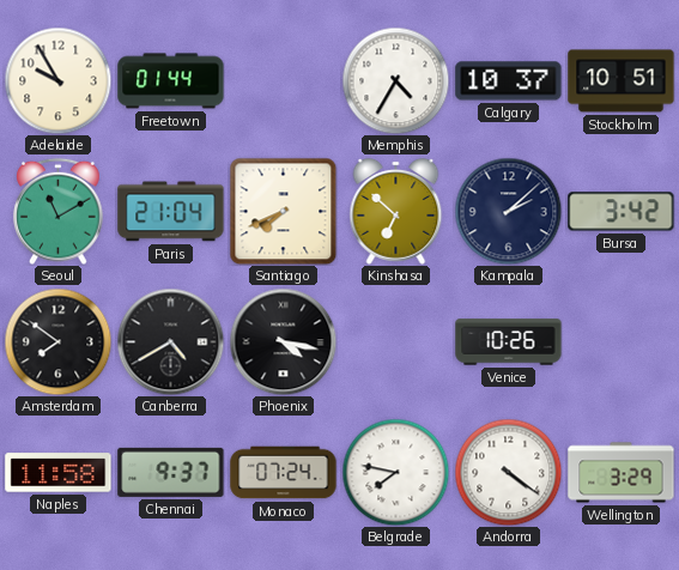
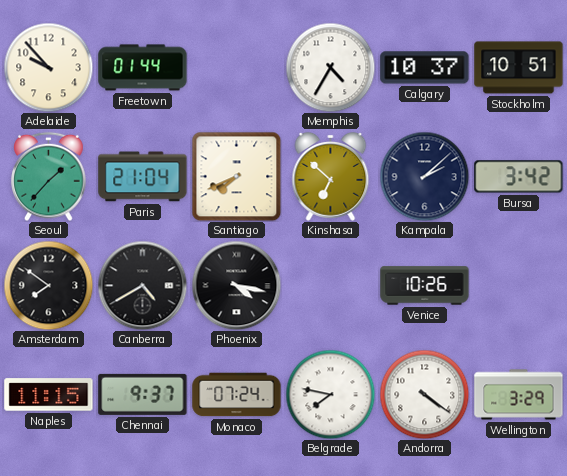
Adelaide: 9:55 -> 9:53
Seoul: 11:10 -> 1:37
Naples: 11:58 -> 11:15
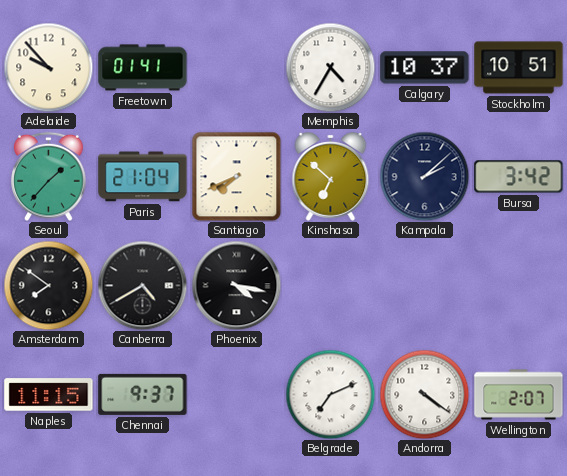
Freetown: 01:44 -> 01:41
Venice: 10:26 -> none
Monaco: 07:24 -> none
Belgrade: 7:47 -> 7:11
Wellington: 3:29 -> 2:07
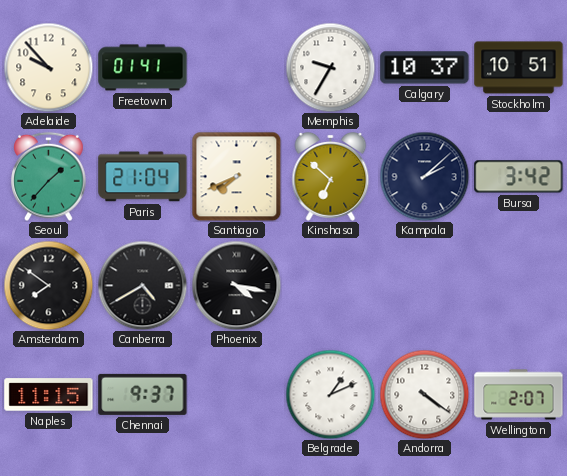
Memphis: 4:35 -> 9:35
Belgrade: 7:11 -> 1:11
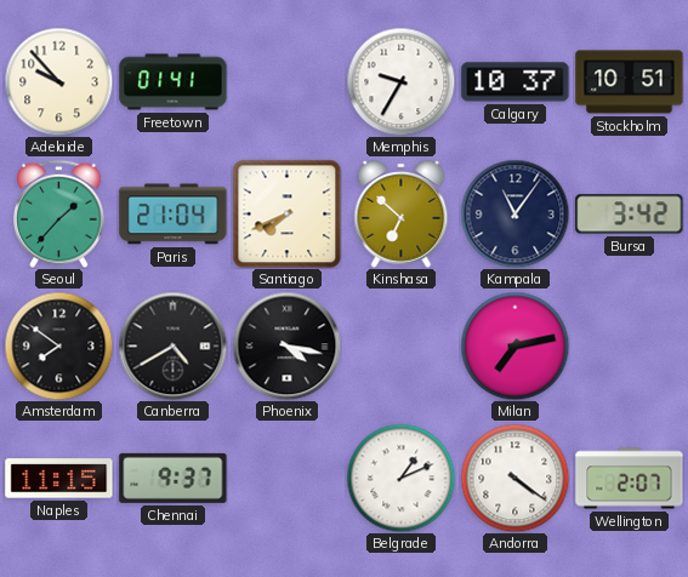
Kampala: 2:08 -> 11:06
Milan: none -> 7:13
